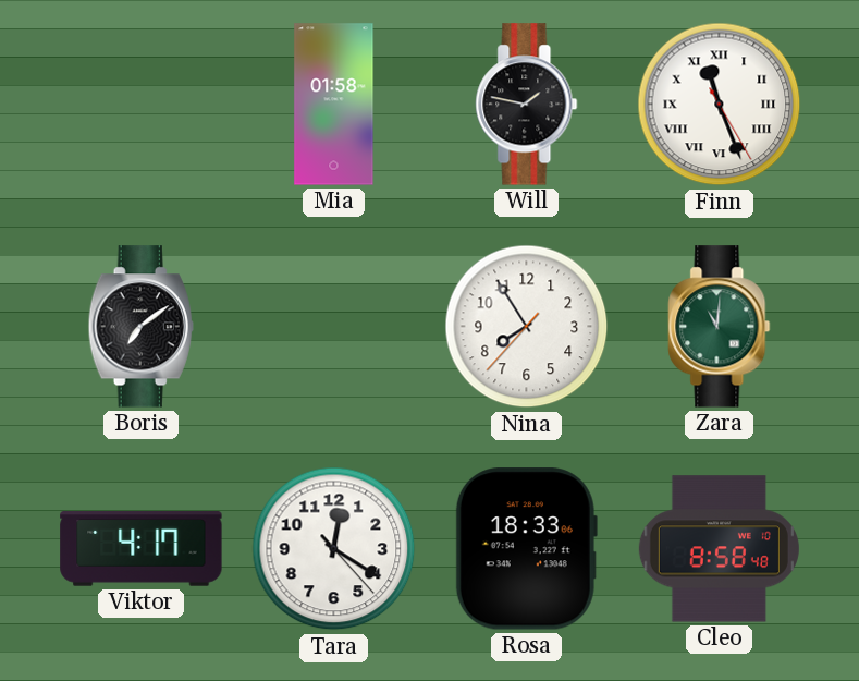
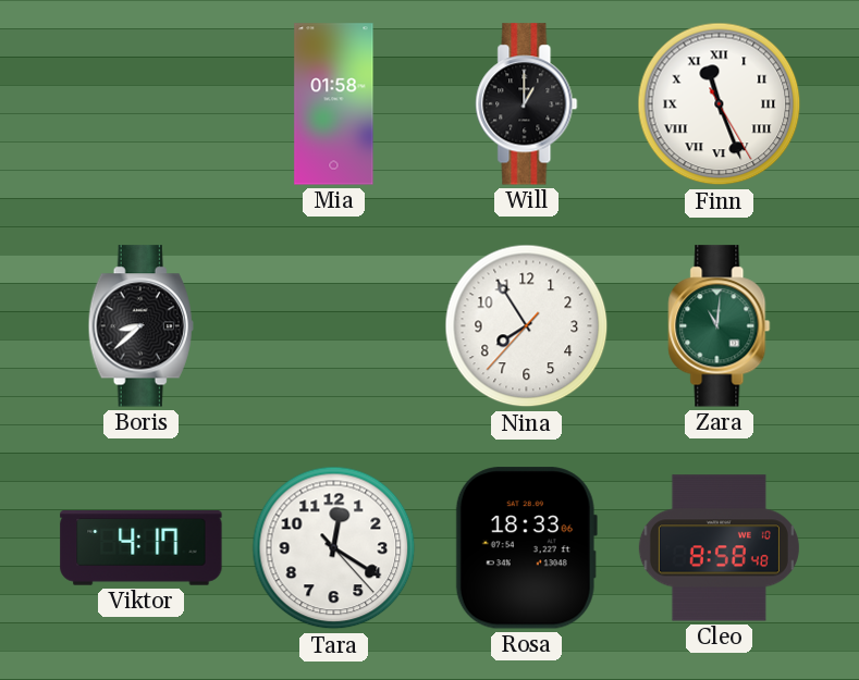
Will: 1:47 -> 1:00
Boris: 7:09 -> 8:38
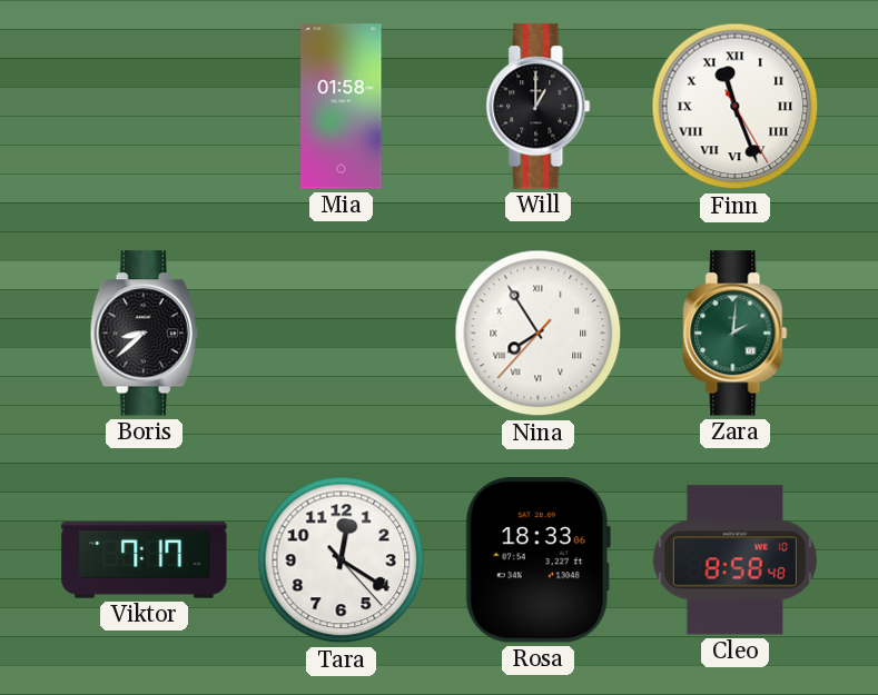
Nina numerals: Arabic -> Roman
Zara: 11:01 -> 2:01
Viktor: 4:17 -> 7:17
